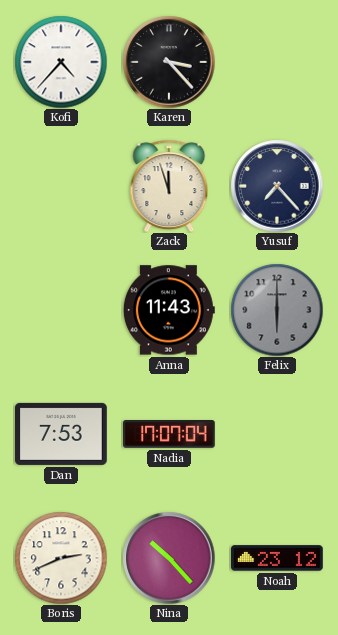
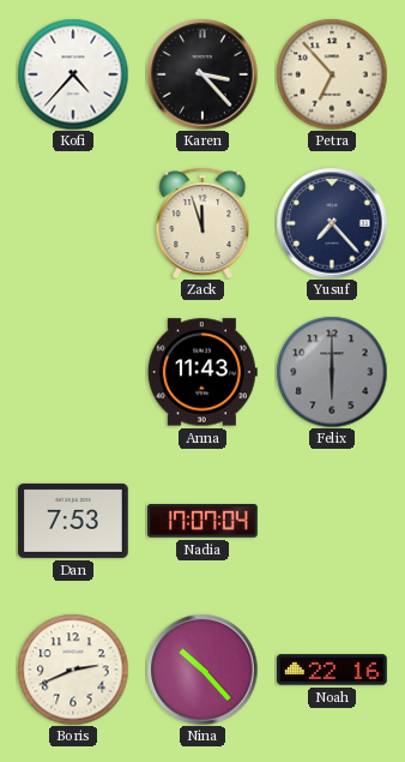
Petra: none -> 6:53
Noah: 23:12 -> 22:16
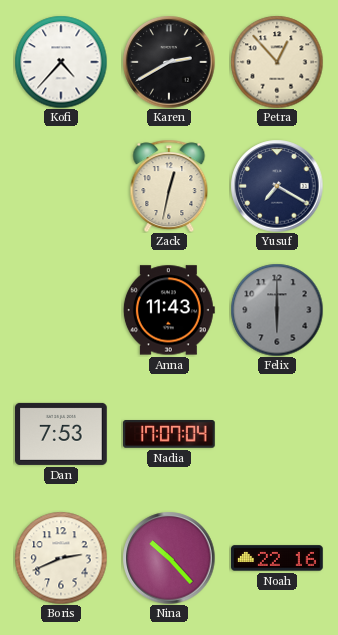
Karen: 3:23 -> 2:40
Petra: 6:53 -> 12:53
Zack: 11:57 -> 12:32
Yusuf: 7:23 -> 7:20
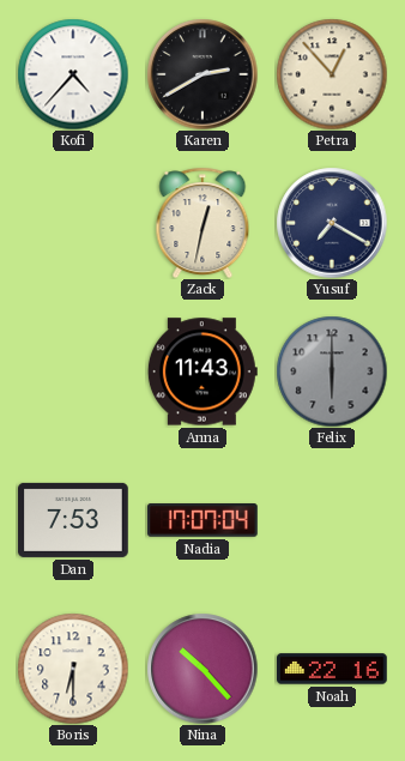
Boris: 2:41 -> 6:30
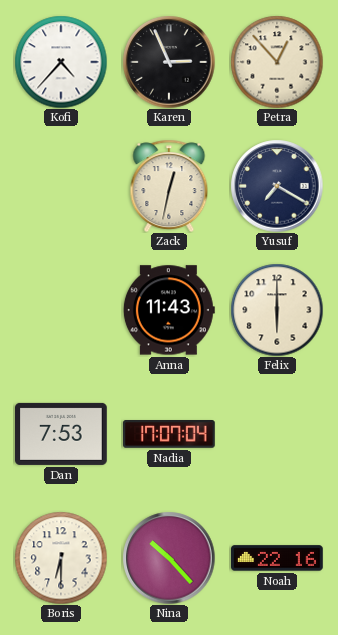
Karen: 2:40 -> 2:56
Felix dial: grey -> cream
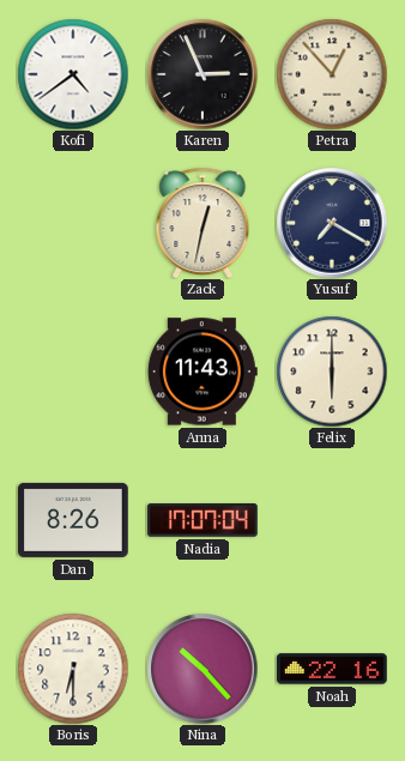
Kofi: 4:37 -> 4:39
Dan: 7:53 -> 8:26
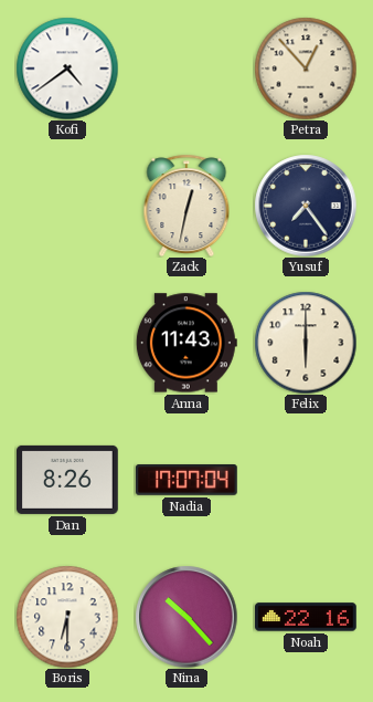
Karen: 2:56 -> none
Yusuf: 7:20 -> 7:24
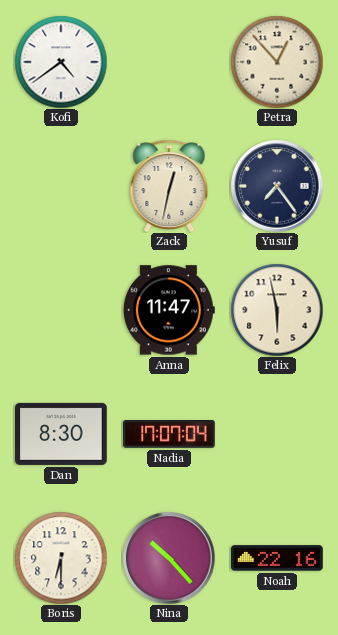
Anna: 11:43 -> 11:47
Felix: 6:00 -> 5:58
Dan: 8:26 -> 8:30
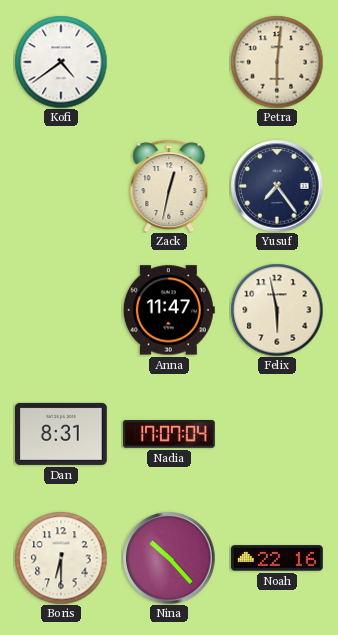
Petra: 12:53 -> 6:01
Dan: 8:30 -> 8:31
